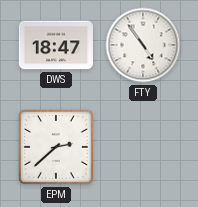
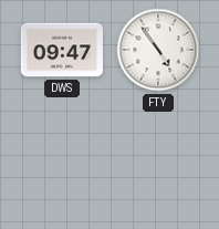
DWS: 18:47 -> 09:47
EPM: 2:38 -> none
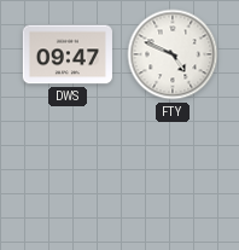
FTY: 4:54 -> 4:49
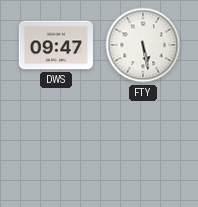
FTY: 4:49 -> 5:28
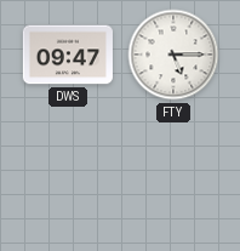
FTY: 5:28 -> 5:15
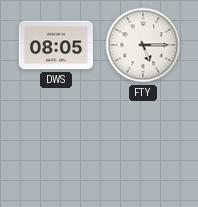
DWS: 09:47 -> 08:05
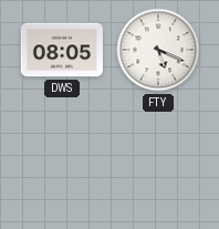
FTY: 5:15 -> 5:19
